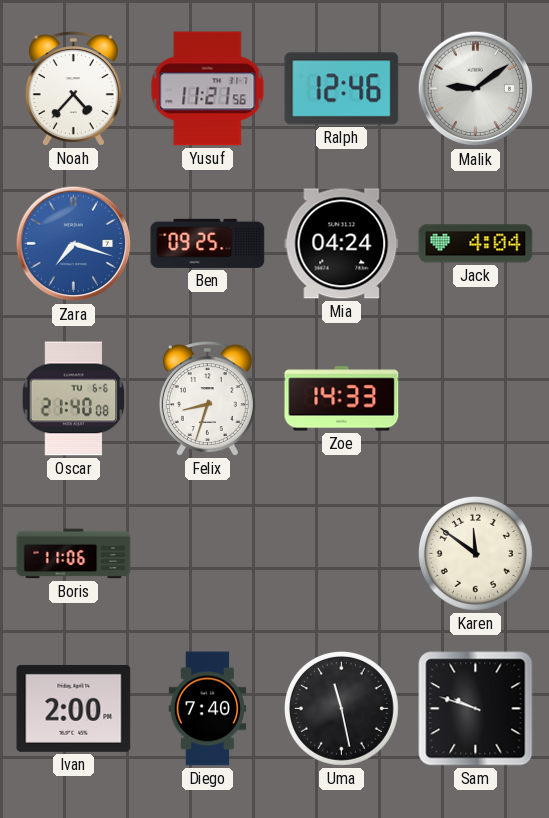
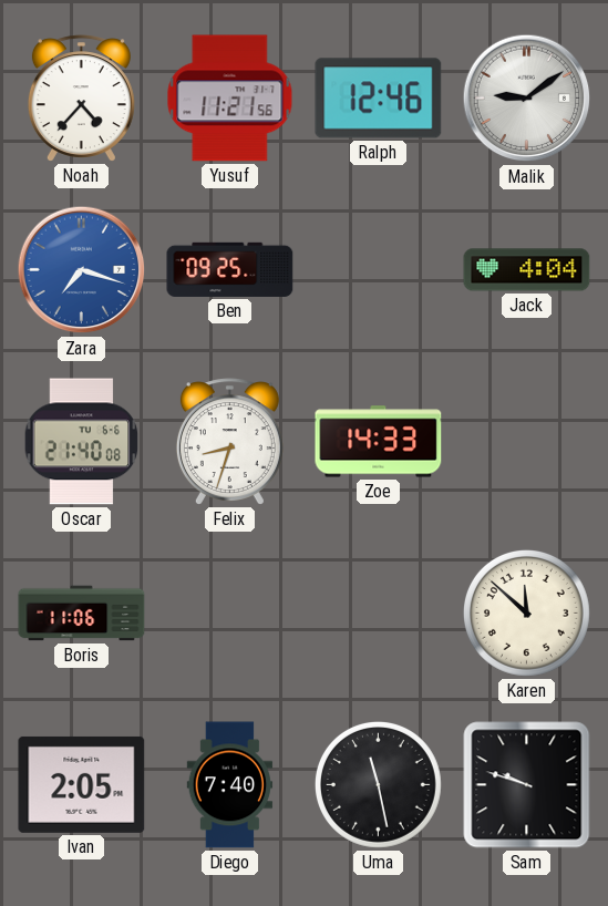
Mia: 04:24 -> none
Karen: 11:51 -> 11:52
Ivan: 2:00 -> 2:05
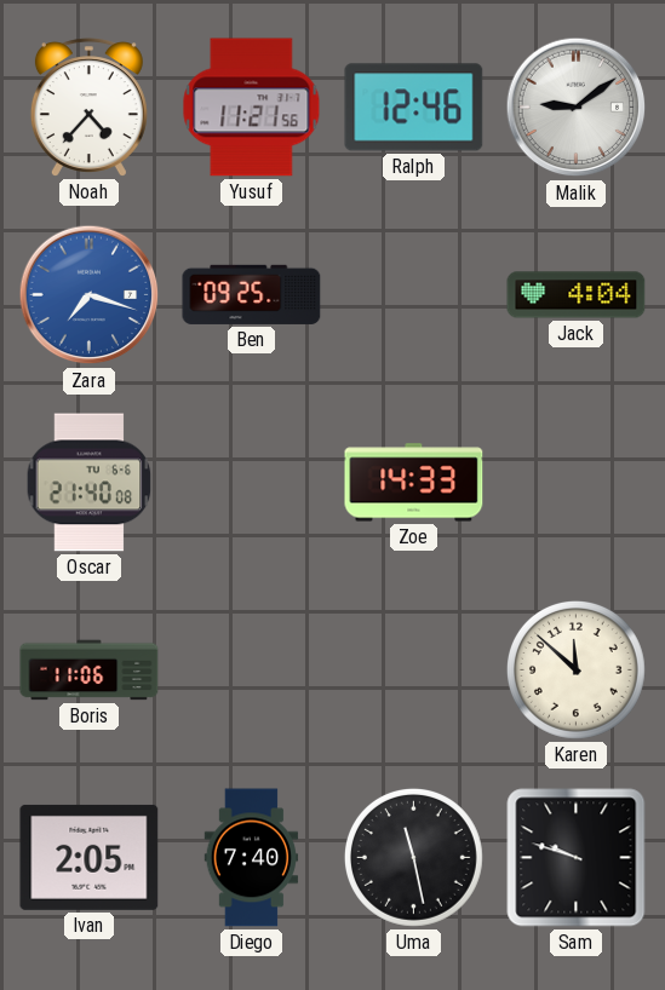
Felix: 8:33 -> none
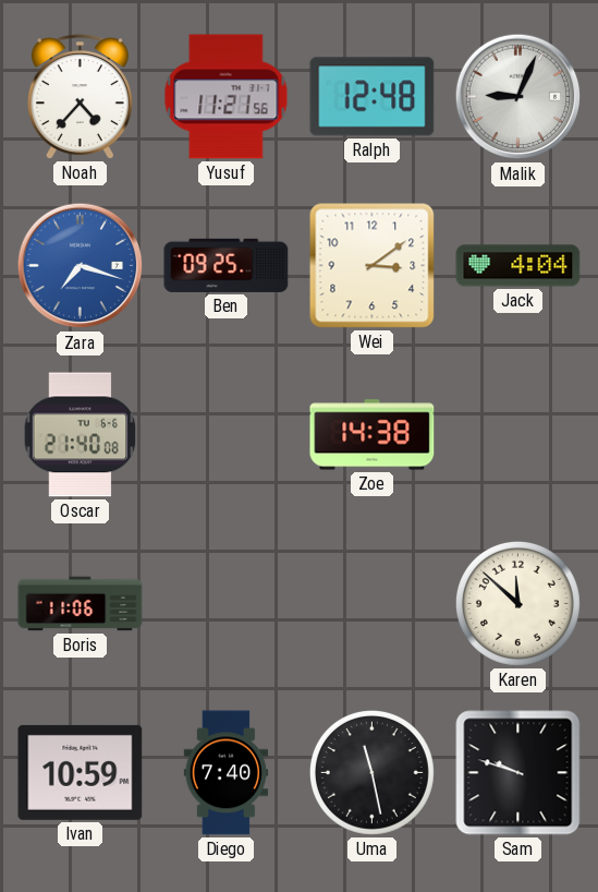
Ralph: 12:46 -> 12:48
Malik: 9:09 -> 9:04
Wei: none -> 3:09
Zoe: 14:33 -> 14:38
Ivan: 2:05 -> 10:59
